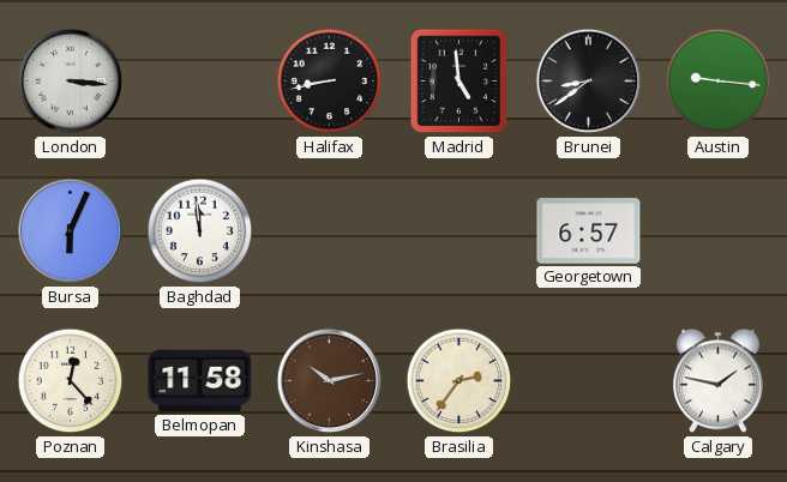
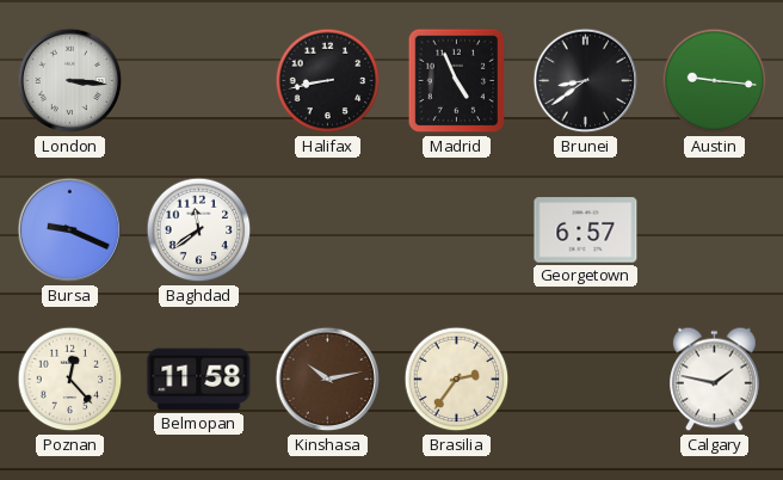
Madrid: 4:59 -> 4:56
Bursa: 6:04 -> 9:19
Baghdad: 11:59 -> 11:39
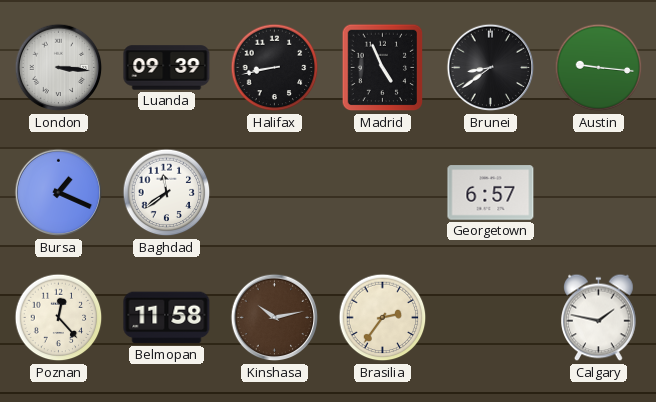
Luanda: none -> 09:39
Bursa: 9:19 -> 1:19
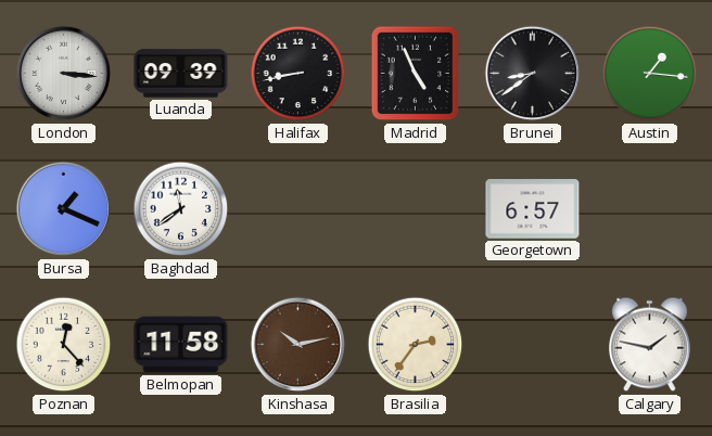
Austin: 9:16 -> 1:16
